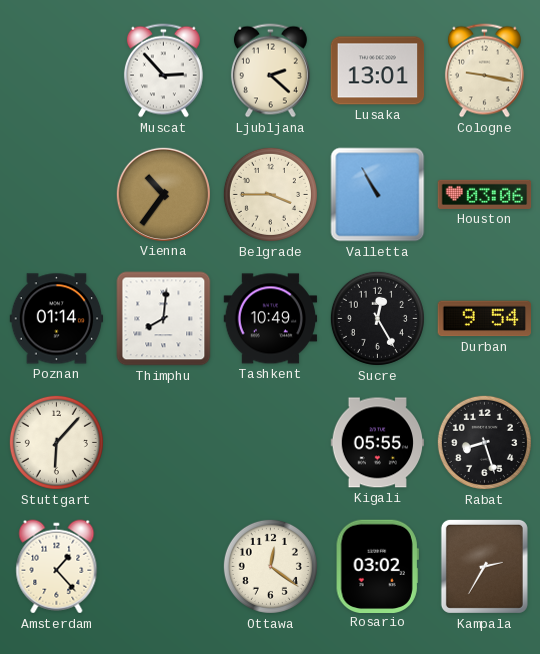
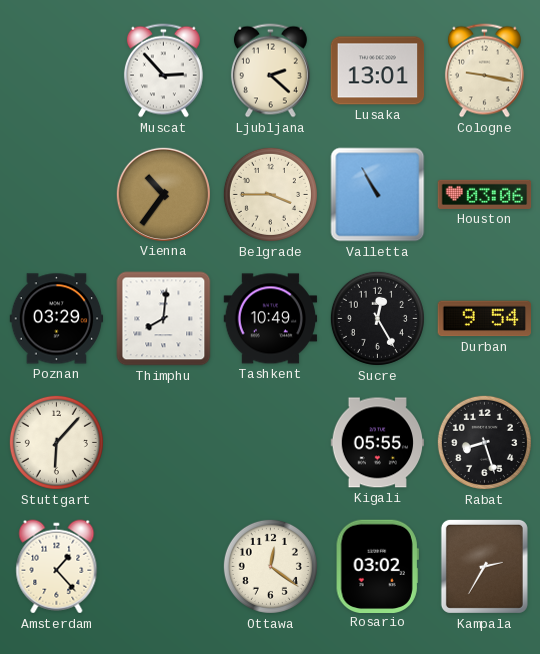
Poznan: 01:14 -> 03:29
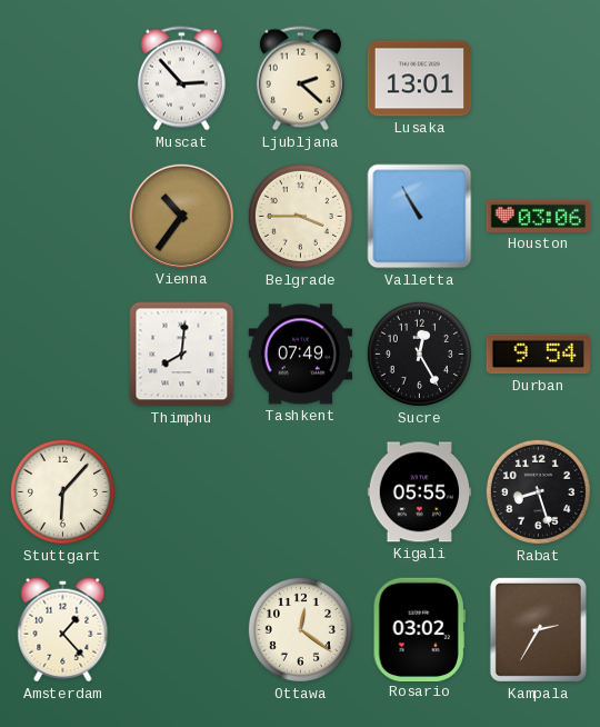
Cologne: 9:17 -> none
Poznan: 03:29 -> none
Tashkent: 10:49 -> 07:49
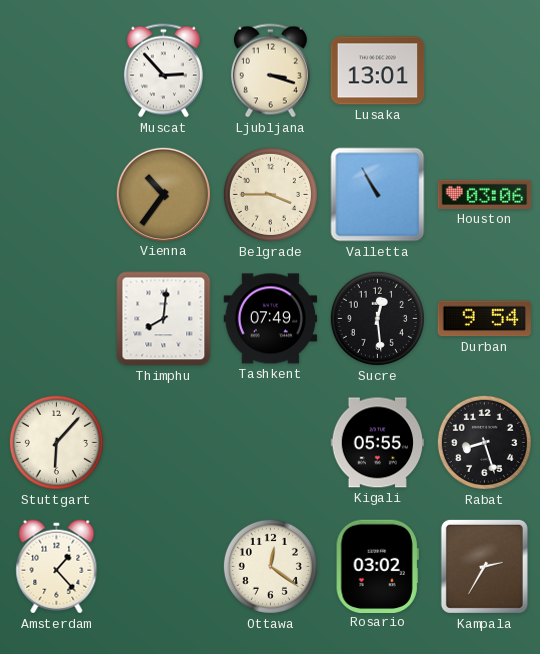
Ljubljana: 2:22 -> 3:18
Sucre: 12:25 -> 12:29
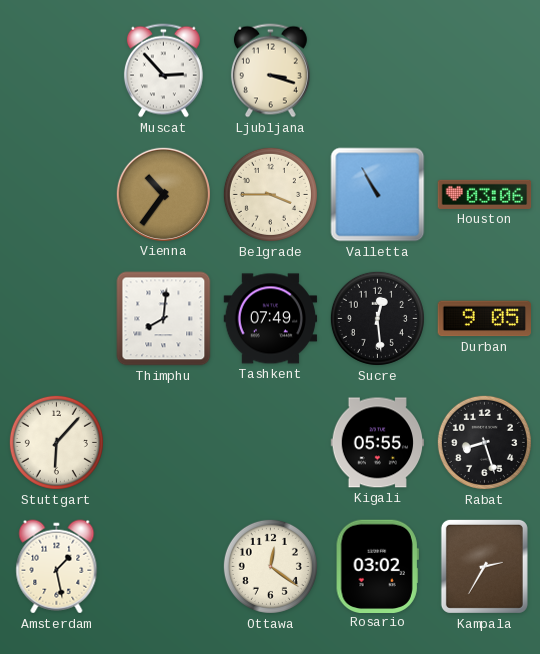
Lusaka: 13:01 -> none
Durban: 9:54 -> 9:05
Amsterdam: 1:23 -> 1:28
